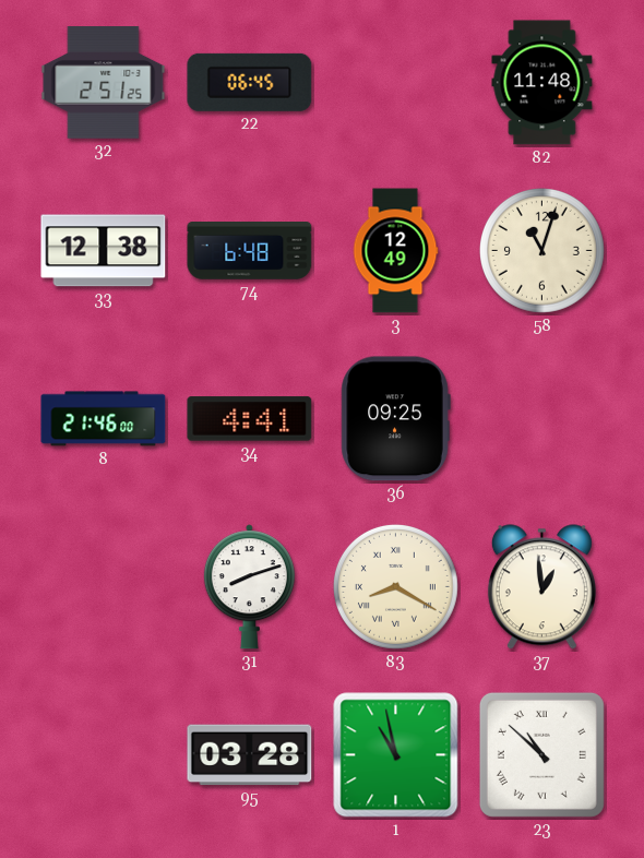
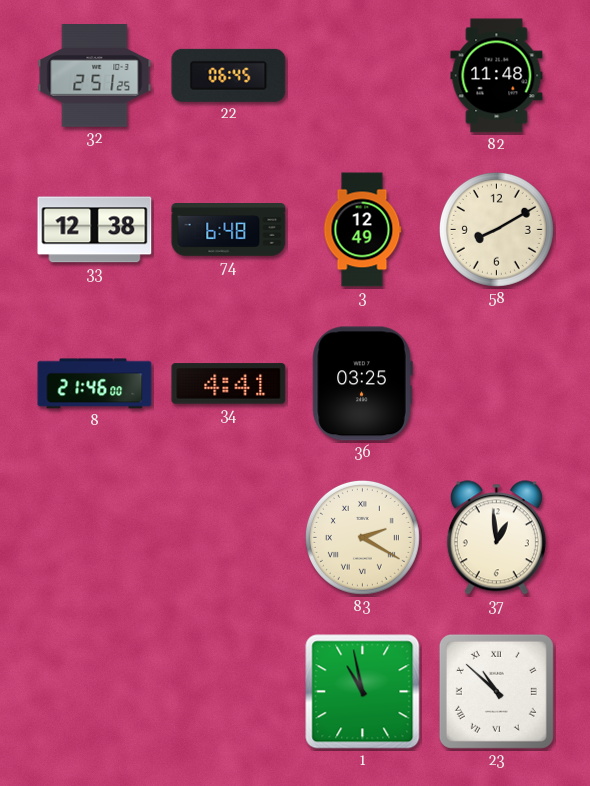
58: 11:03 -> 8:10
36: 09:25 -> 03:25
31: 8:12 -> none
83: 8:20 -> 2:20
95: 03:28 -> none
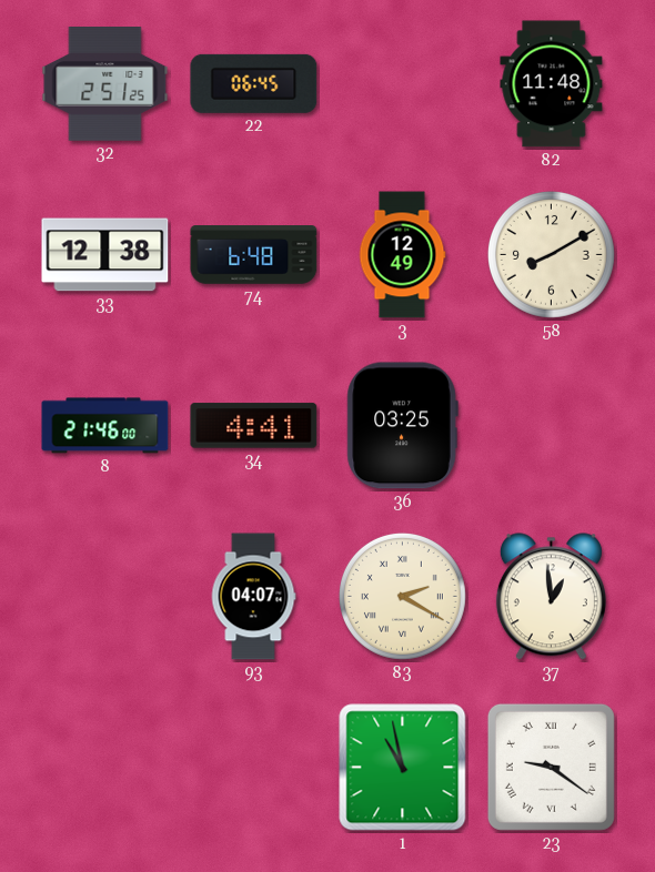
93: none -> 04:07
23: 10:52 -> 9:21
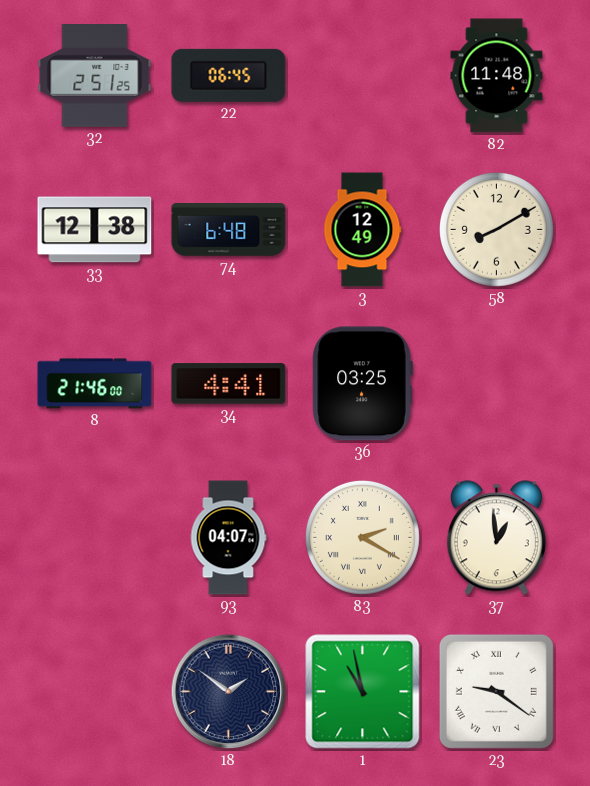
18: none -> 1:51
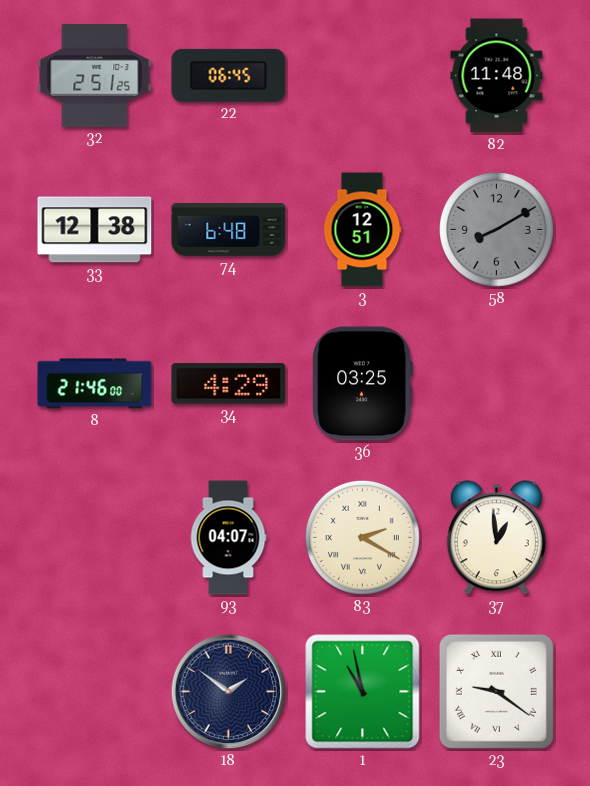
3: 12:49 -> 12:51
58 dial: cream -> grey
34: 4:41 -> 4:29
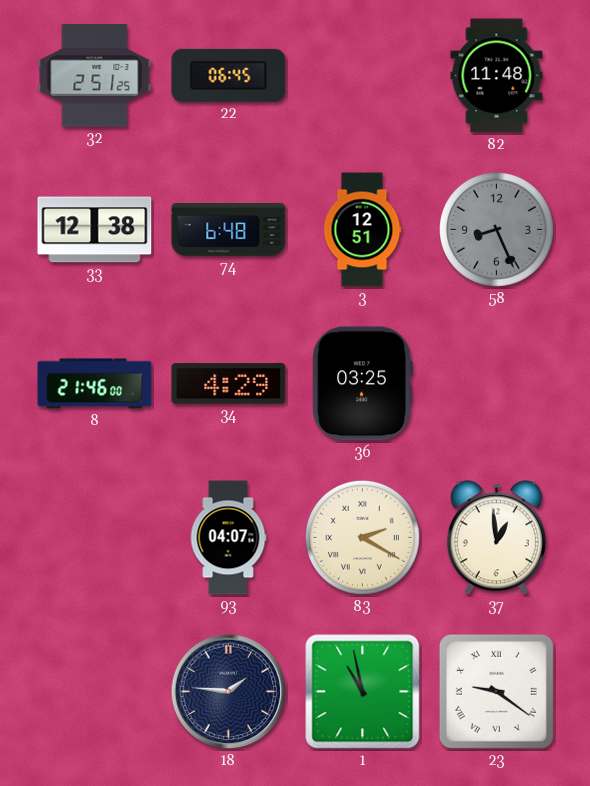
58: 8:10 -> 8:26
18: 1:51 -> 1:46
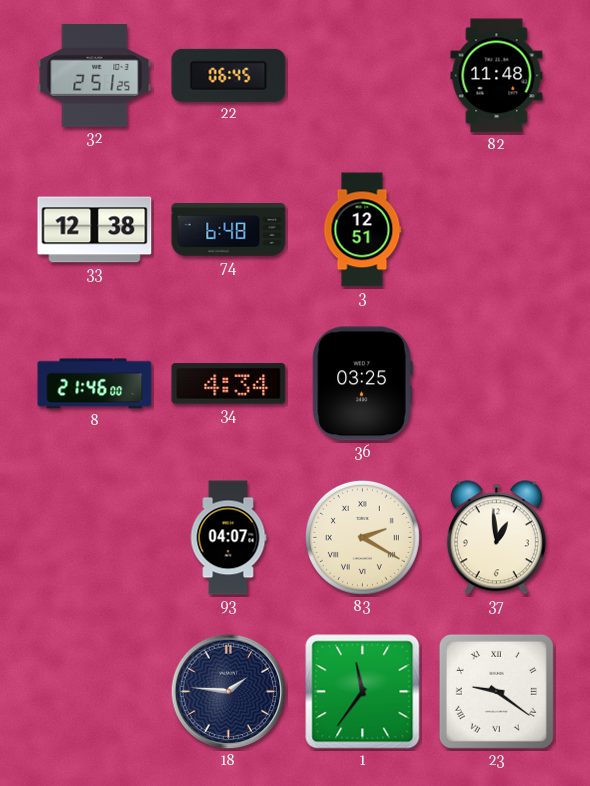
58: 8:26 -> none
34: 4:29 -> 4:34
1: 10:58 -> 11:36
